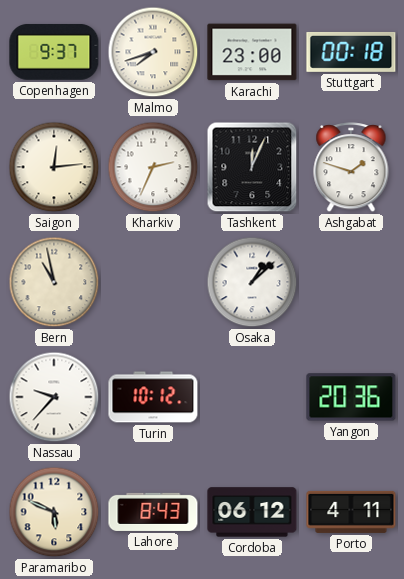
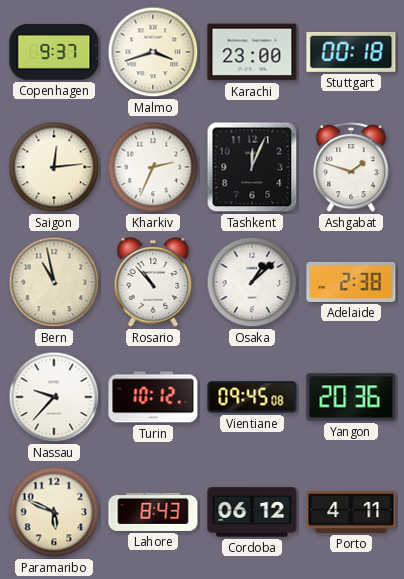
Malmo: 7:42 -> 3:42
Rosario: none -> 10:53
Adelaide: none -> 2:38
Vientiane: none -> 09:45
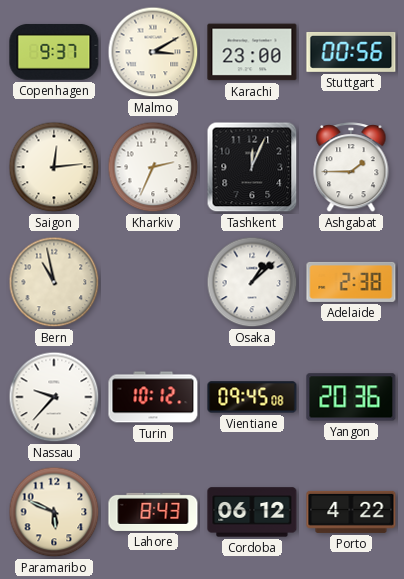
Malmo: 3:42 -> 3:10
Stuttgart: 00:18 -> 00:56
Ashgabat: 1:48 -> 1:45
Rosario: 10:53 -> none
Porto: 4:11 -> 4:22
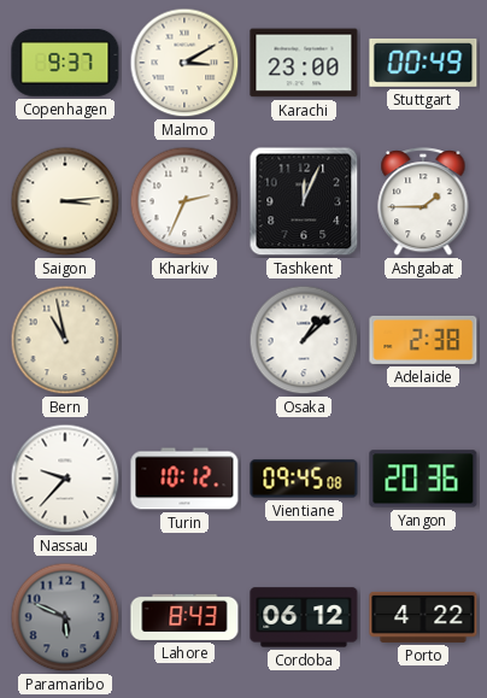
Stuttgart: 00:56 -> 00:49
Saigon: 12:14 -> 3:14
Paramaribo dial: cream -> grey
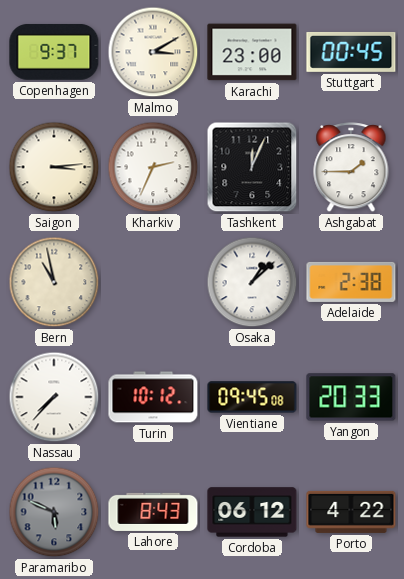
Stuttgart: 00:49 -> 00:45
Nassau: 9:37 -> 7:37
Yangon: 20:36 -> 20:33
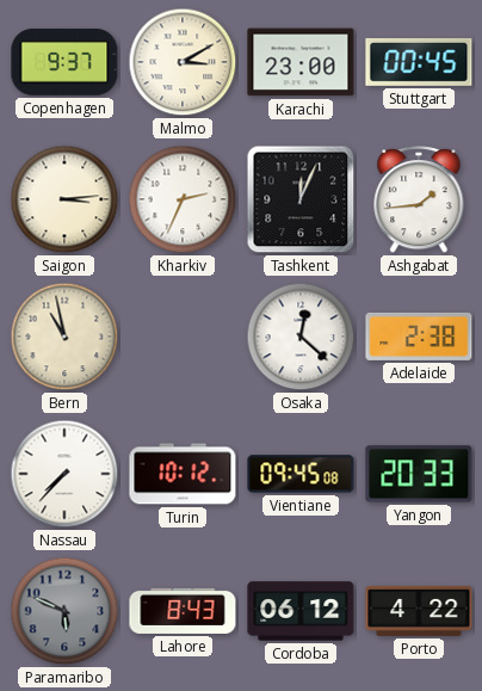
Ashgabat: 1:45 -> 1:44
Osaka: 1:08 -> 12:22
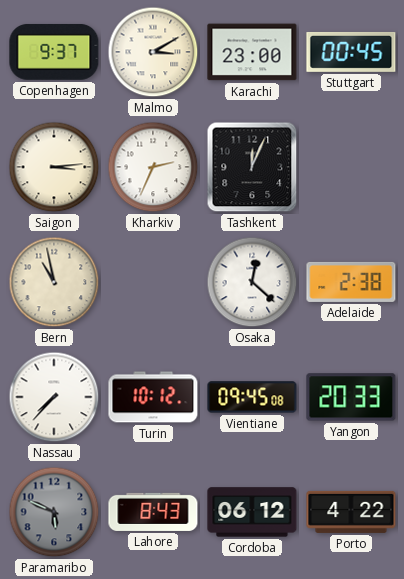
Ashgabat: 1:44 -> none
